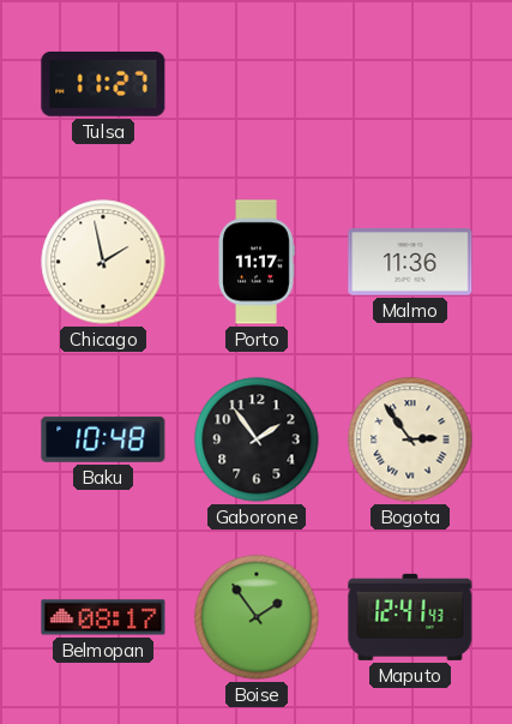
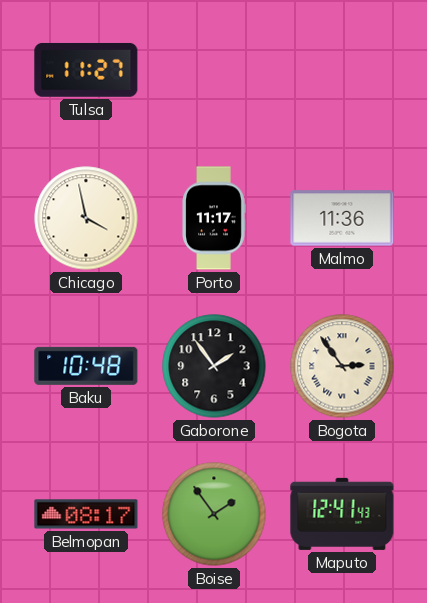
Chicago: 1:58 -> 3:58
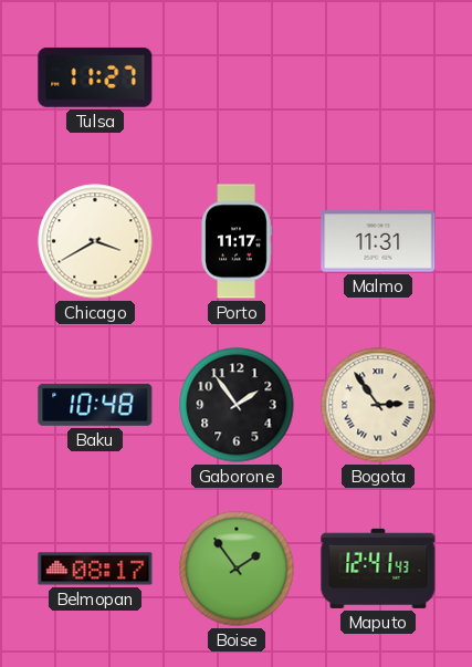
Chicago: 3:58 -> 3:40
Malmo: 11:36 -> 11:31
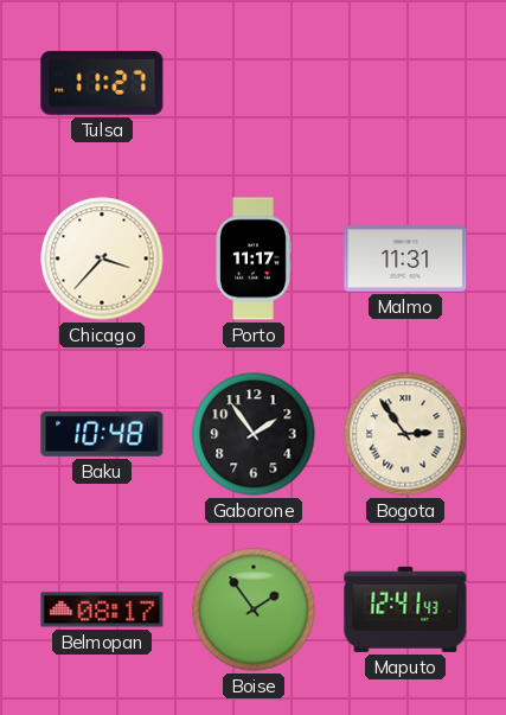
Chicago: 3:40 -> 3:37
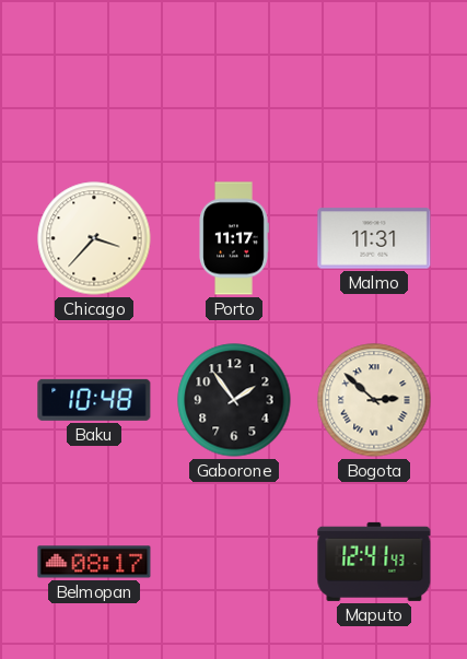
Tulsa: 11:27 -> none
Bogota: 2:54 -> 2:52
Boise: 1:54 -> none
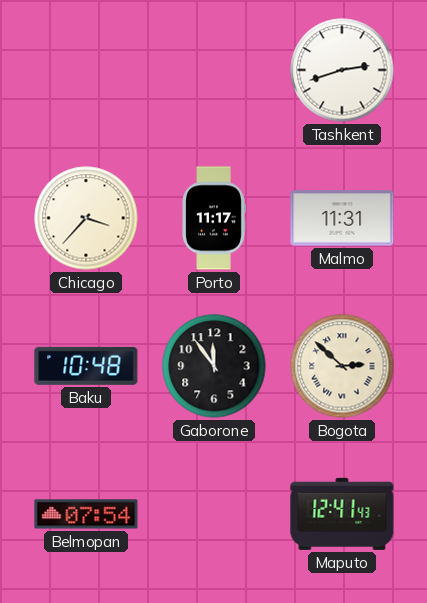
Tashkent: none -> 2:42
Gaborone: 1:54 -> 11:54
Belmopan: 08:17 -> 07:54
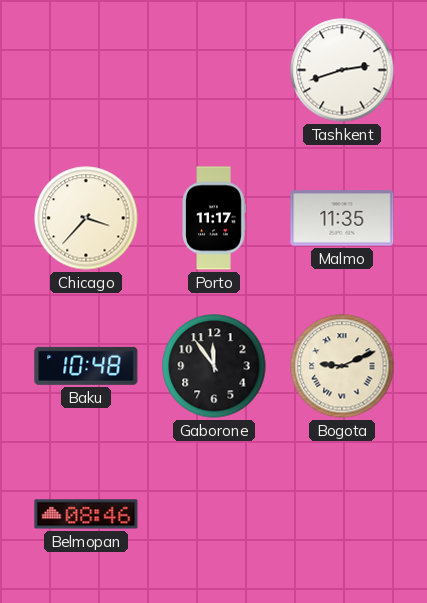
Malmo: 11:31 -> 11:35
Bogota: 2:52 -> 9:11
Belmopan: 07:54 -> 08:46
Maputo: 12:41 -> none
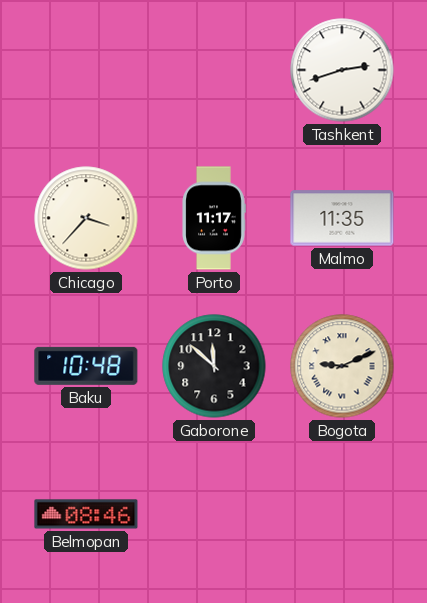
Gaborone: 11:54 -> 11:52
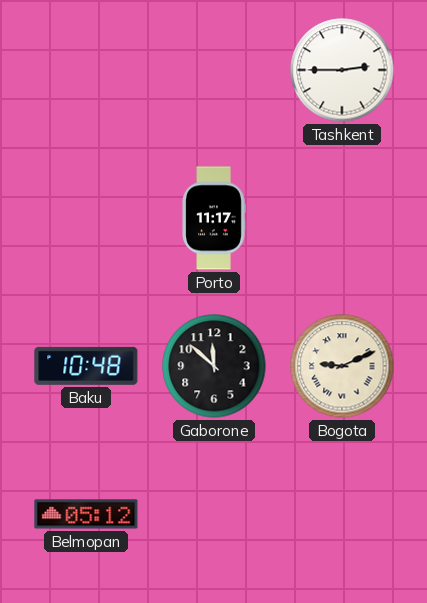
Tashkent: 2:42 -> 2:45
Chicago: 3:37 -> none
Malmo: 11:35 -> none
Belmopan: 08:46 -> 05:12
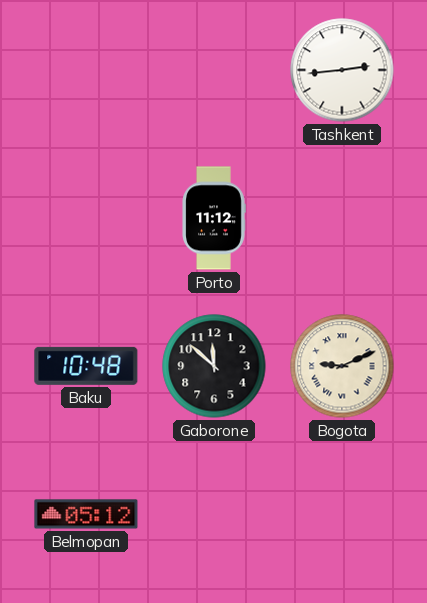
Tashkent: 2:45 -> 2:44
Porto: 11:17 -> 11:12
